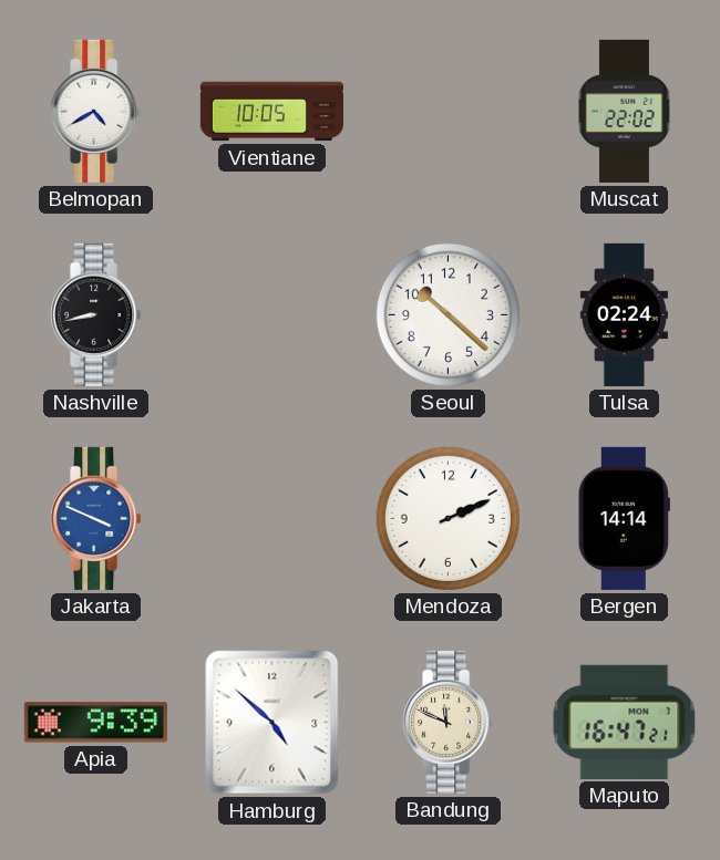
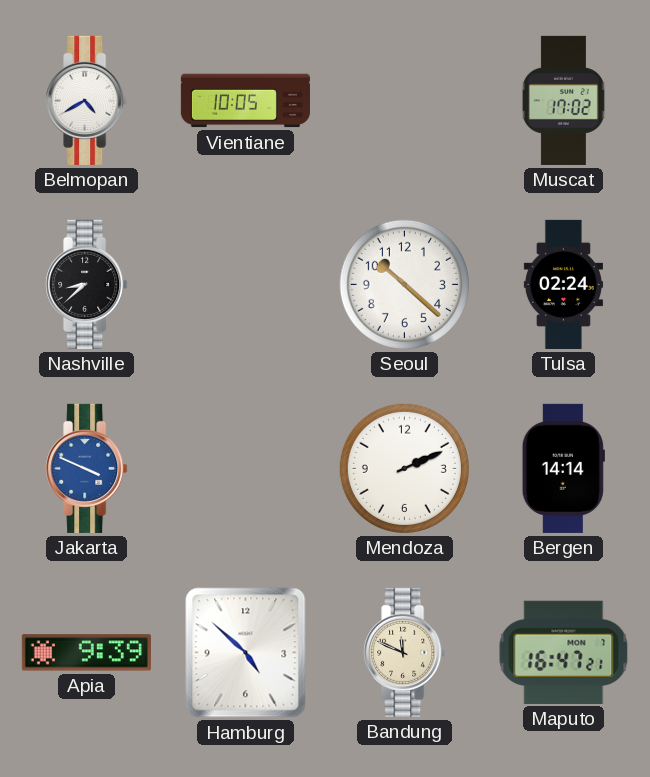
Muscat: 22:02 -> 17:02
Nashville: 8:43 -> 8:38
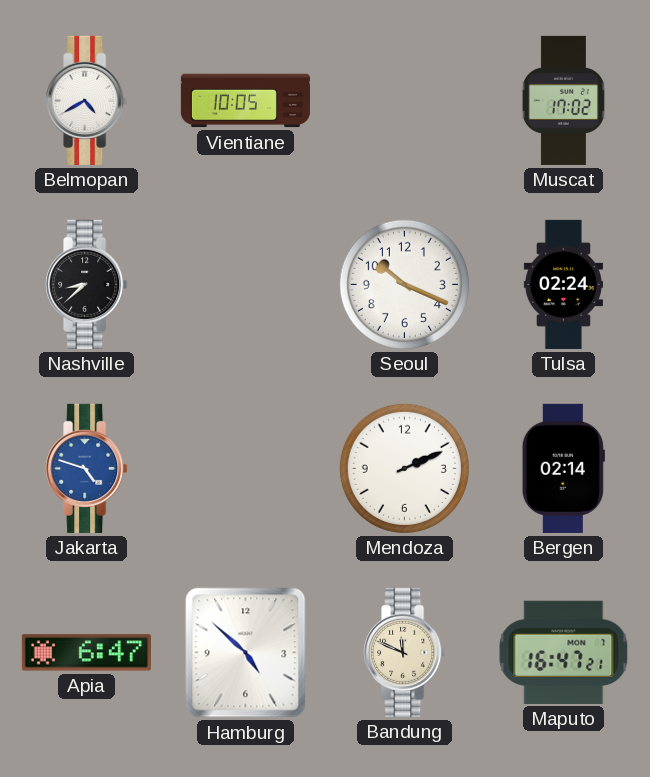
Seoul: 10:22 -> 10:19
Jakarta: 3:49 -> 4:48
Bergen: 14:14 -> 02:14
Apia: 9:39 -> 6:47
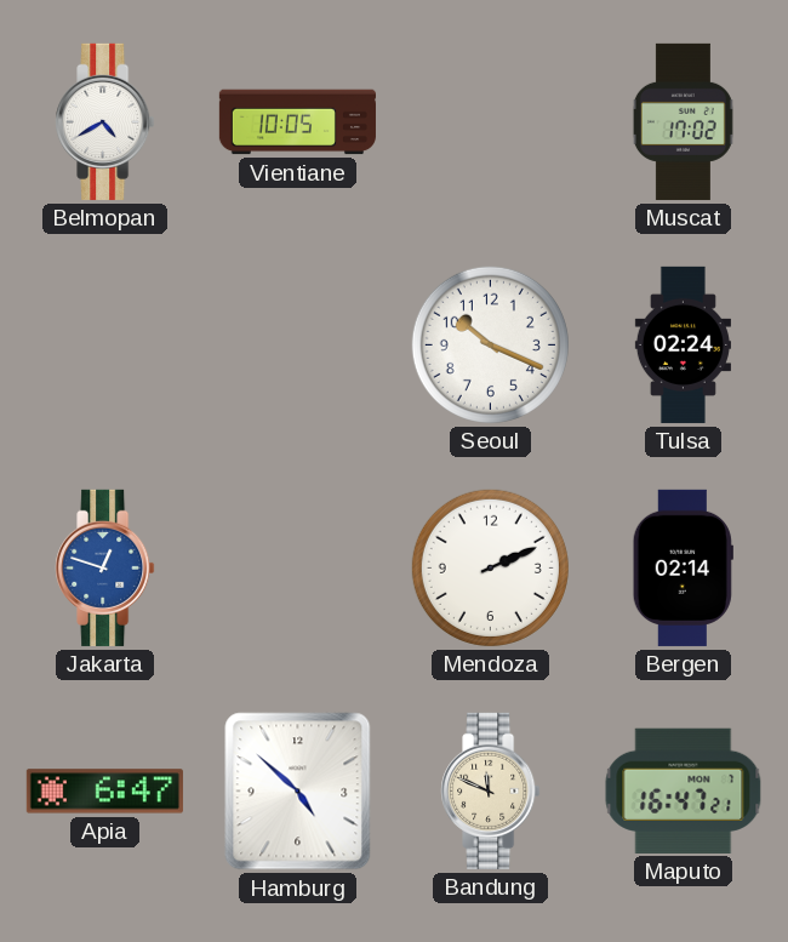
Nashville: 8:38 -> none
Jakarta: 4:48 -> 12:48
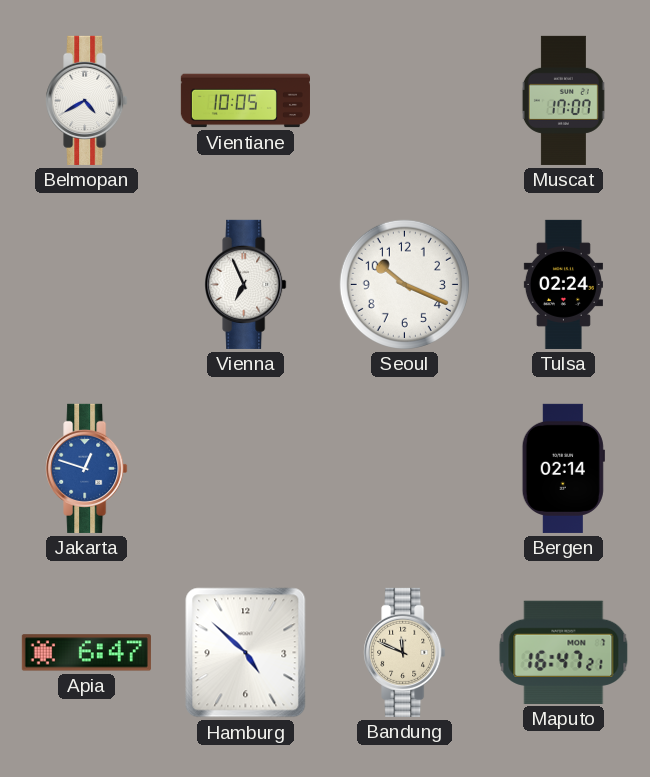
Muscat: 17:02 -> 17:07
Vienna: none -> 6:56
Mendoza: 2:11 -> none
